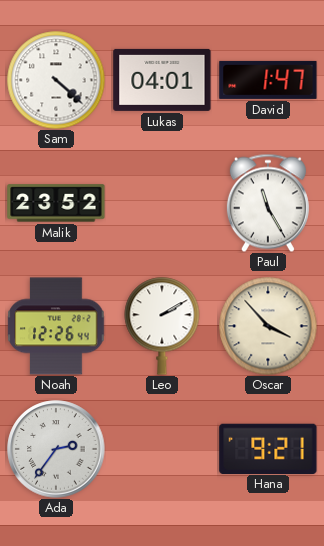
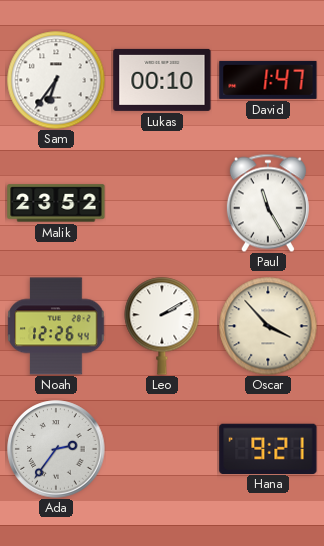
Sam: 4:22 -> 6:36
Lukas: 04:01 -> 00:10
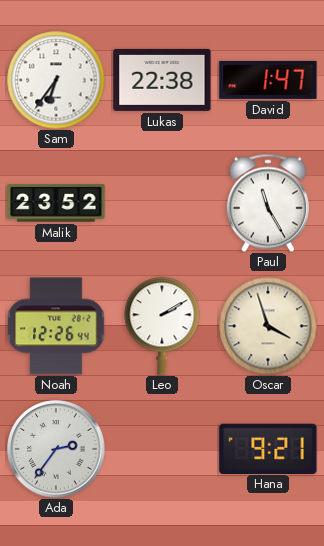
Lukas: 00:10 -> 22:38
Oscar: 3:53 -> 3:57
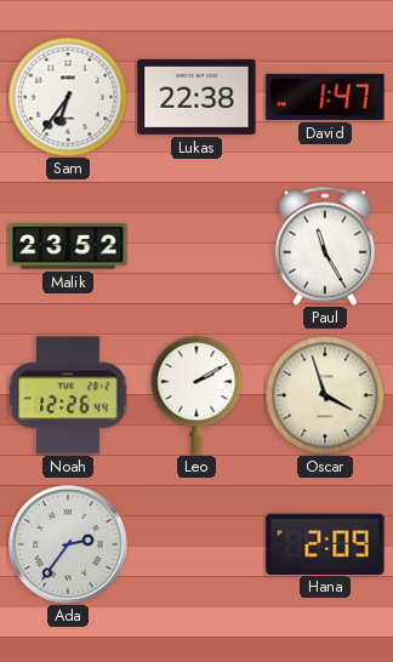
Hana: 9:21 -> 2:09
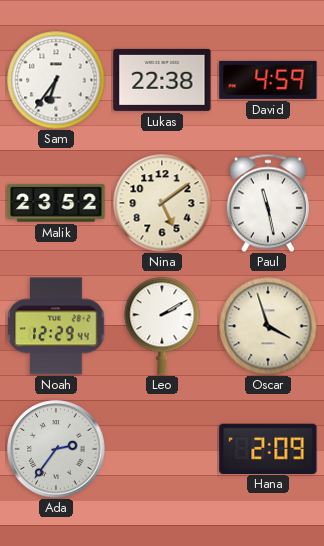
David: 1:47 -> 4:59
Nina: none -> 5:09
Paul: 11:25 -> 11:28
Noah: 12:26 -> 12:29
